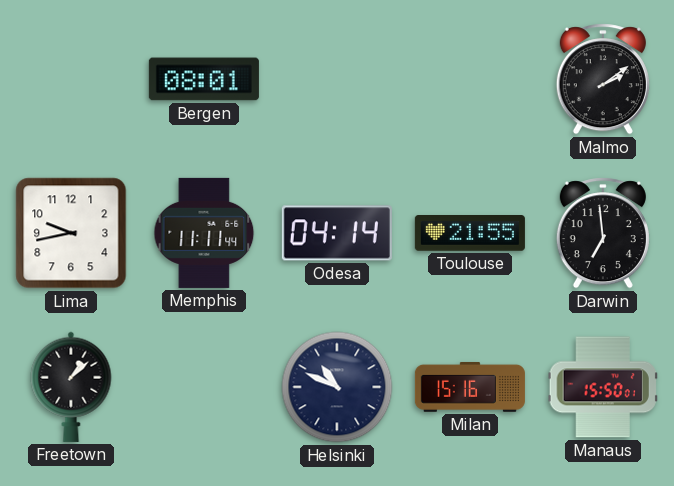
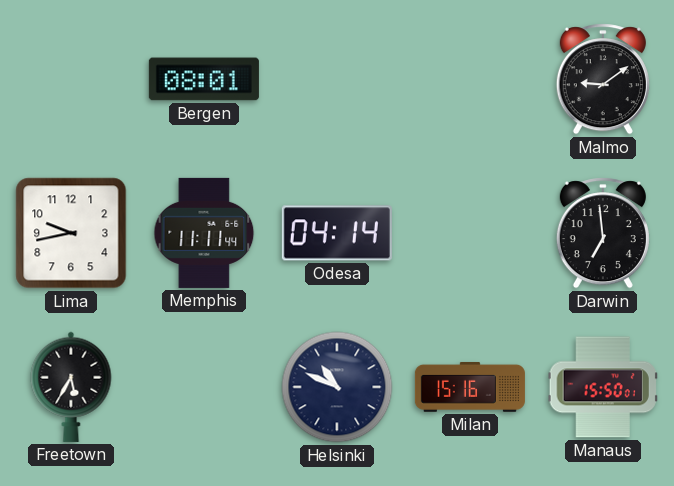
Malmo: 2:09 -> 9:09
Toulouse: 21:55 -> none
Freetown: 1:08 -> 5:35
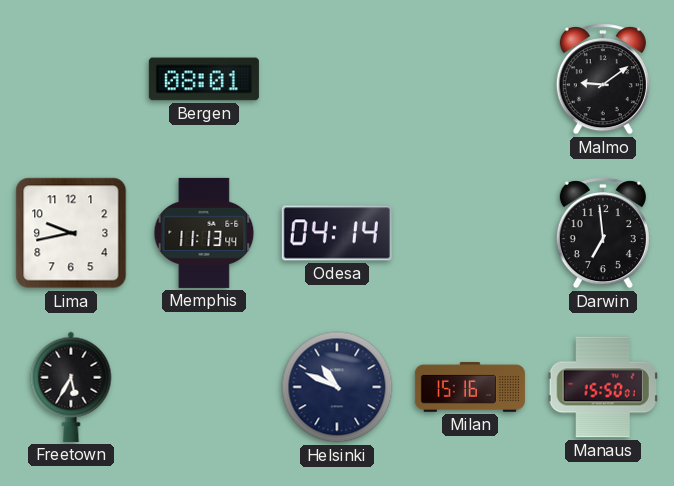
Memphis: 11:11 -> 11:13
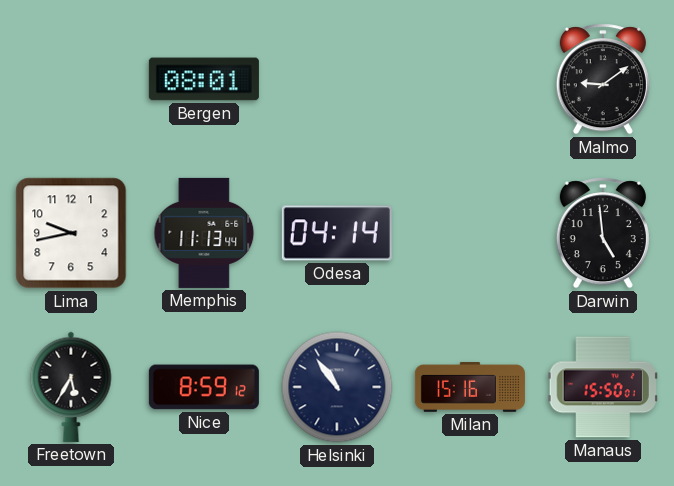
Darwin: 6:59 -> 4:59
Nice: none -> 8:59
Helsinki: 10:49 -> 10:54
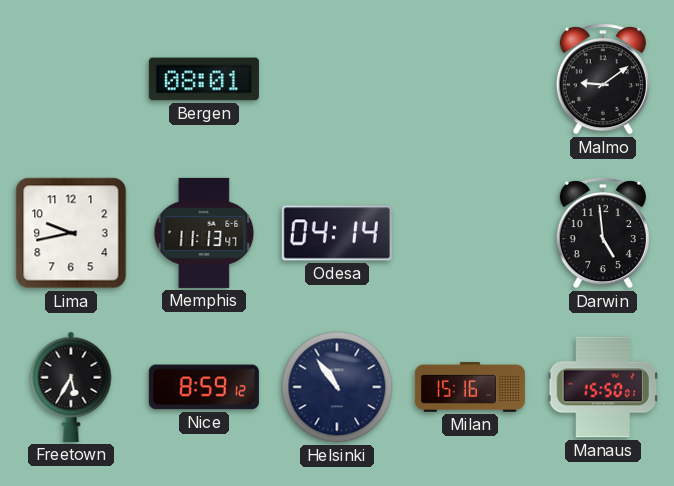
Memphis: 11:13:44 -> 11:13:47
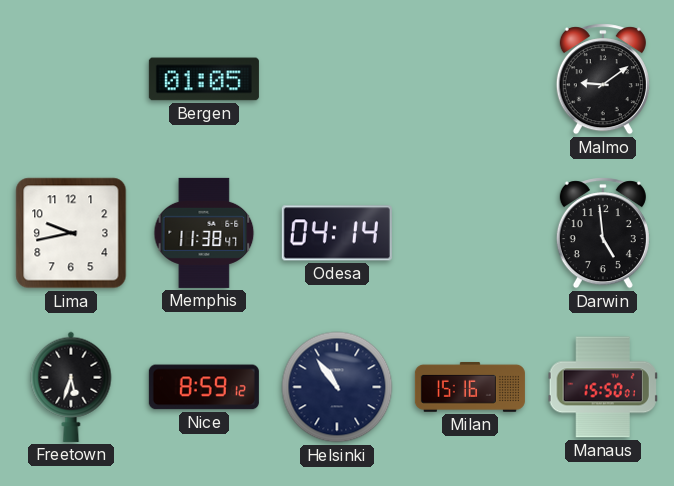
Bergen: 08:01 -> 01:05
Memphis: 11:13 -> 11:38
Freetown: 5:35 -> 5:33
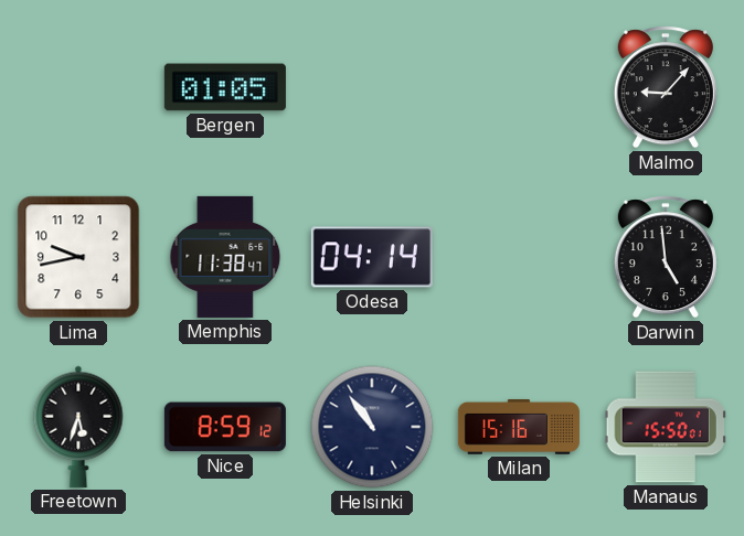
Malmo: 9:09 -> 9:07
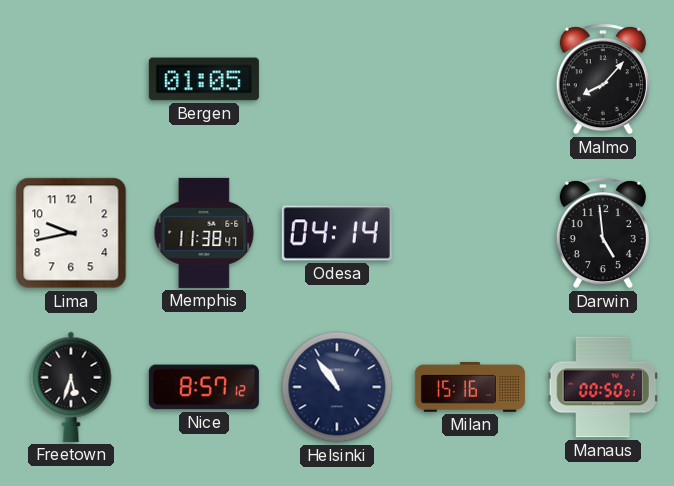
Malmo: 9:07 -> 8:07
Nice: 8:59 -> 8:57
Manaus: 15:50 -> 00:50
